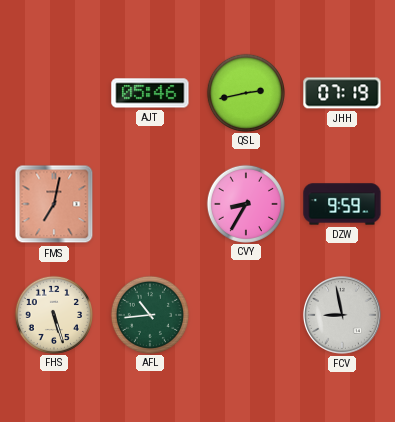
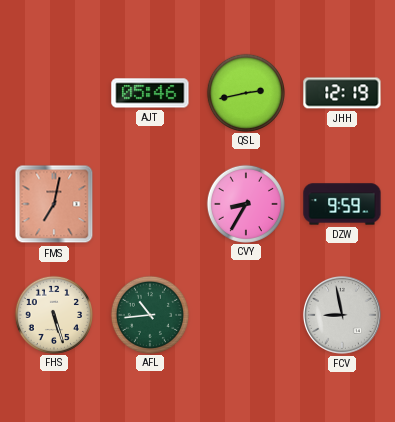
JHH: 07:19 -> 12:19
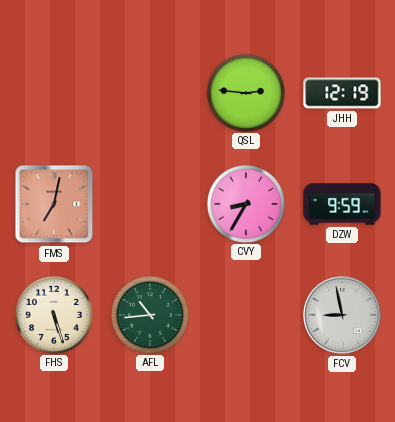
AJT: 05:46 -> none
QSL: 2:43 -> 2:46
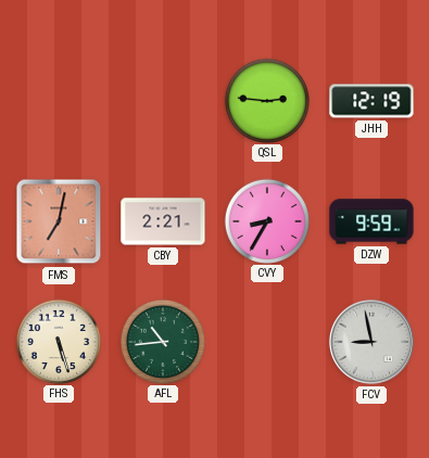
CBY: none -> 2:21
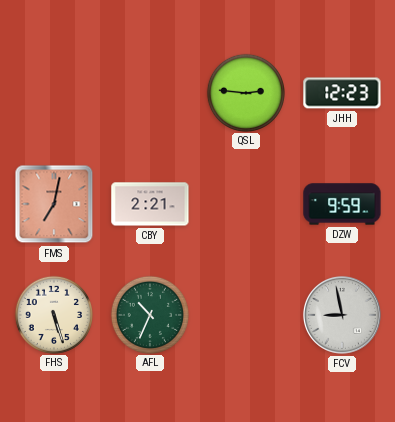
JHH: 12:19 -> 12:23
CVY: 8:35 -> none
AFL: 10:44 -> 10:34
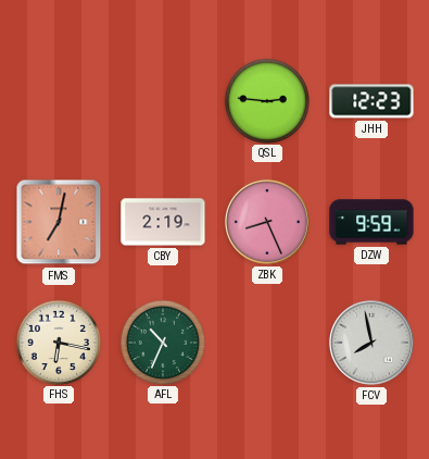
CBY: 2:21 -> 2:19
ZBK: none -> 8:26
FHS: 5:27 -> 6:17
FCV: 8:58 -> 7:58
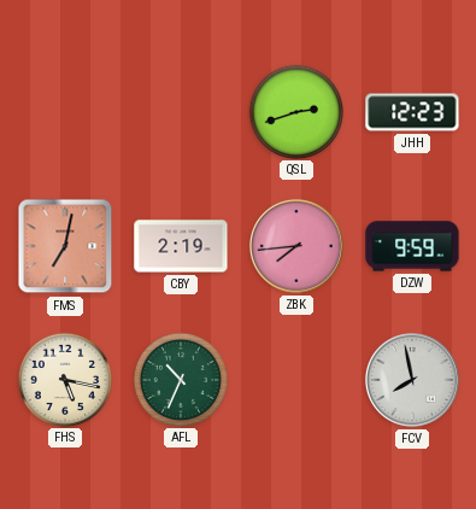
QSL: 2:46 -> 2:42
ZBK: 8:26 -> 7:44
FHS: 6:17 -> 5:17
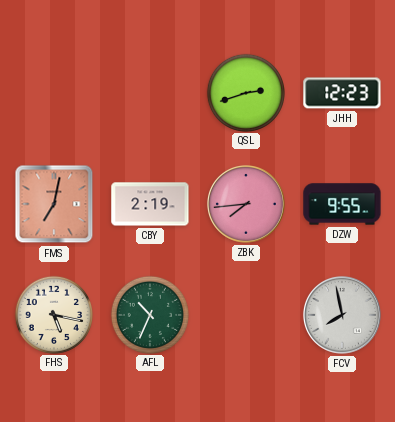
DZW: 9:59 -> 9:55
